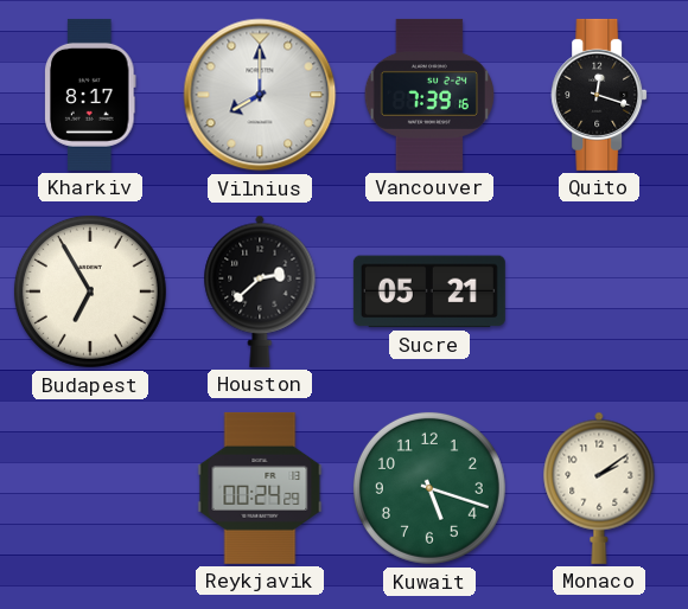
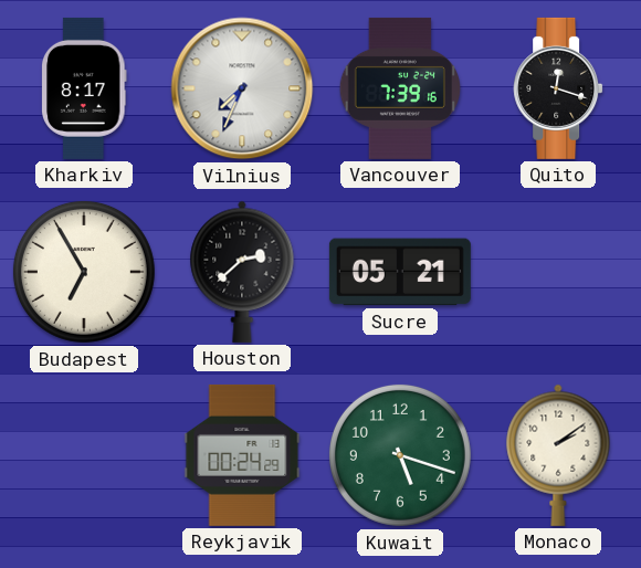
Vilnius: 8:00 -> 7:34
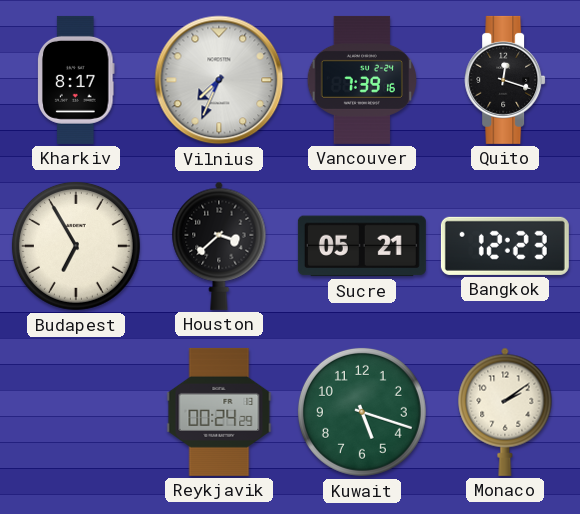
Houston: 2:38 -> 3:38
Bangkok: none -> 12:23
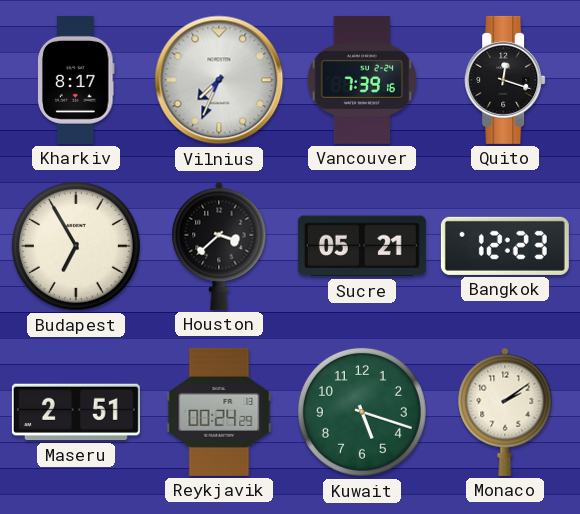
Maseru: none -> 2:51
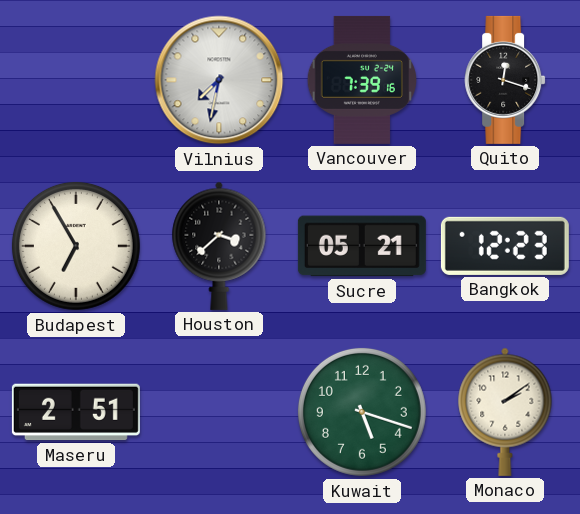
Kharkiv: 8:17 -> none
Vilnius: 7:34 -> 7:32
Reykjavik: 00:24 -> none
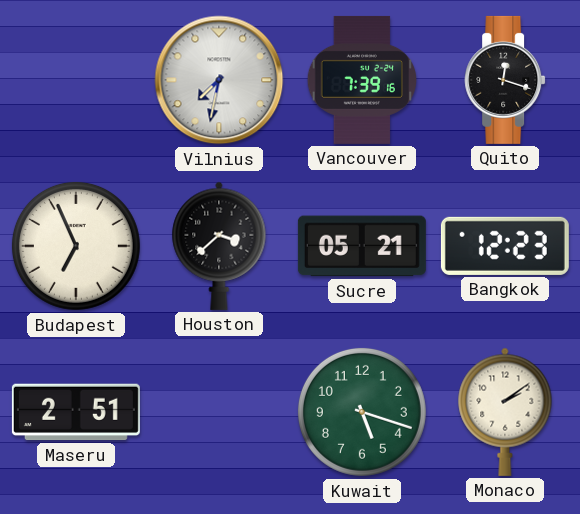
Budapest: 6:55 -> 6:56
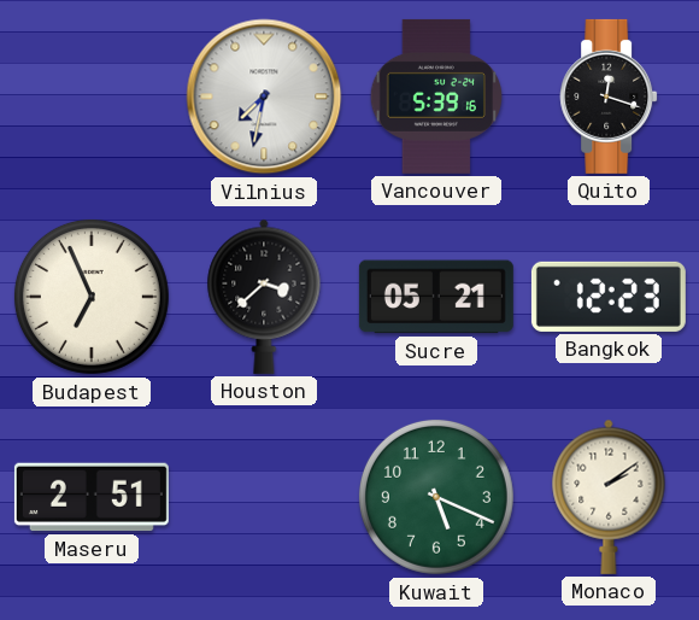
Vancouver: 7:39 -> 5:39
Kuwait: 5:18 -> 5:19
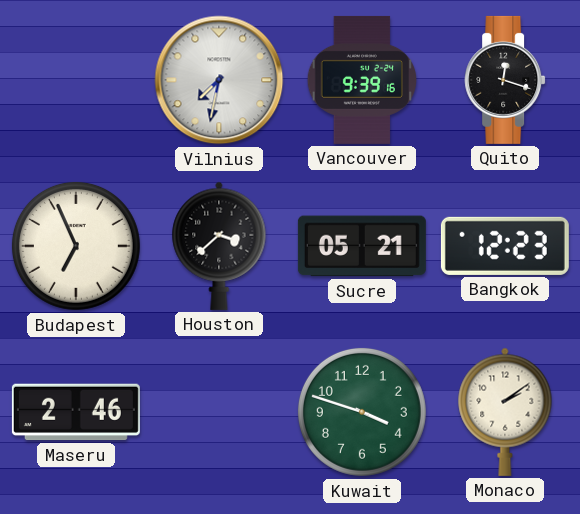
Vancouver: 5:39 -> 9:39
Maseru: 2:51 -> 2:46
Kuwait: 5:19 -> 3:48
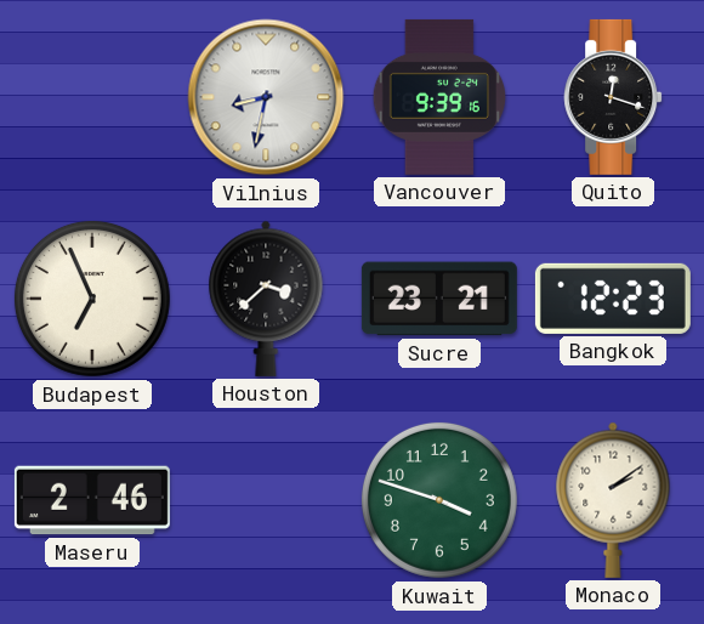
Vilnius: 7:32 -> 8:32
Sucre: 05:21 -> 23:21
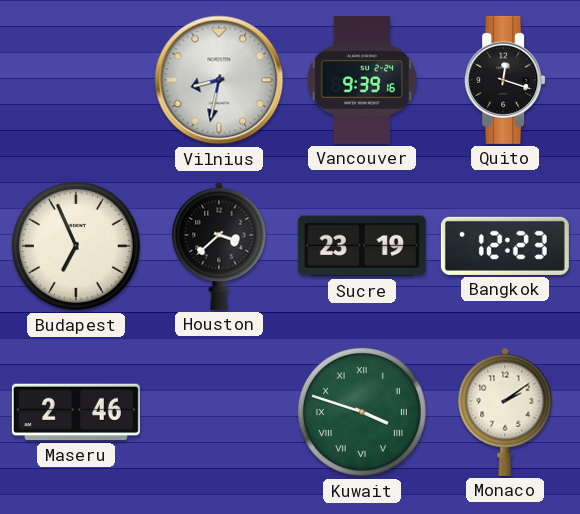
Sucre: 23:21 -> 23:19
Kuwait numerals: Arabic -> Roman
